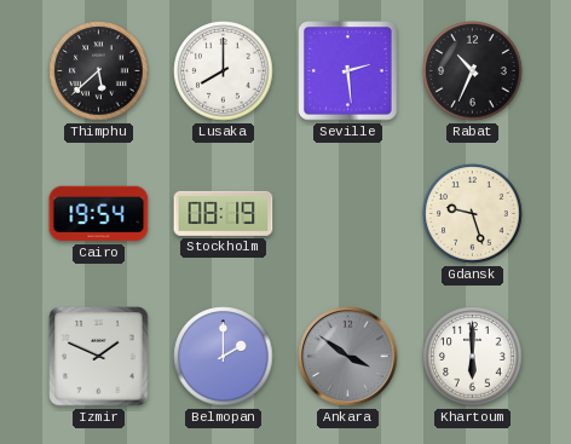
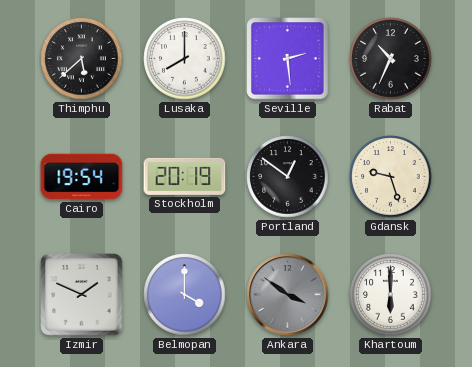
Stockholm: 08:19 -> 20:19
Portland: none -> 12:51
Belmopan: 2:00 -> 4:00
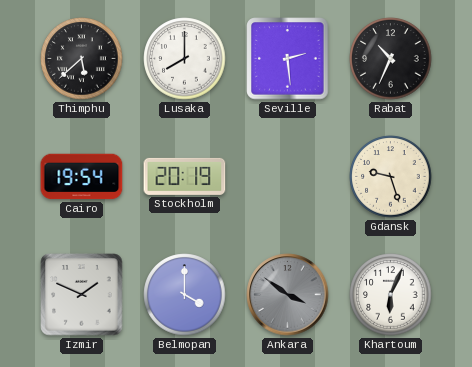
Portland: 12:51 -> none
Khartoum: 6:00 -> 6:04
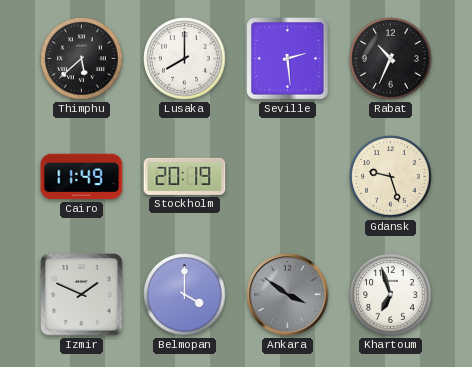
Cairo: 19:54 -> 11:49
Khartoum: 6:04 -> 6:57
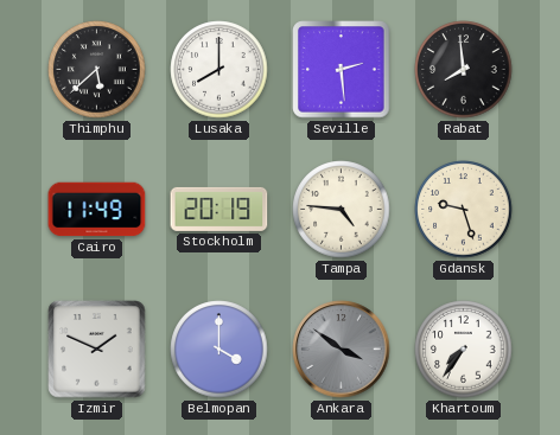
Rabat: 10:34 -> 7:59
Tampa: none -> 4:46
Khartoum: 6:57 -> 7:36
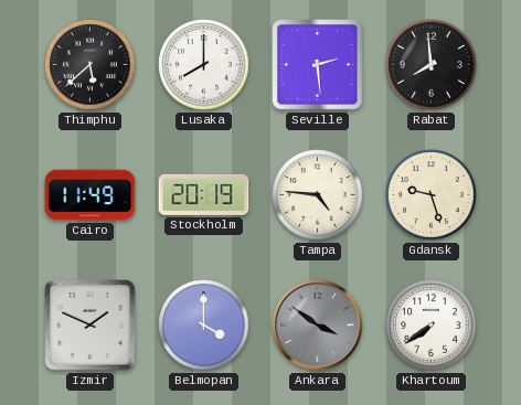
Khartoum: 7:36 -> 7:39
